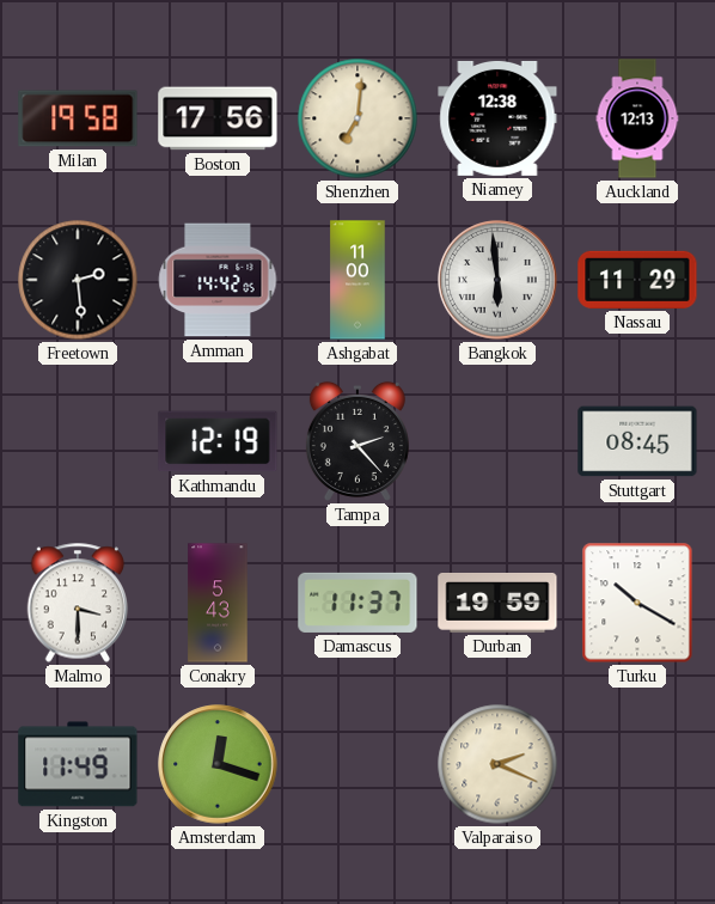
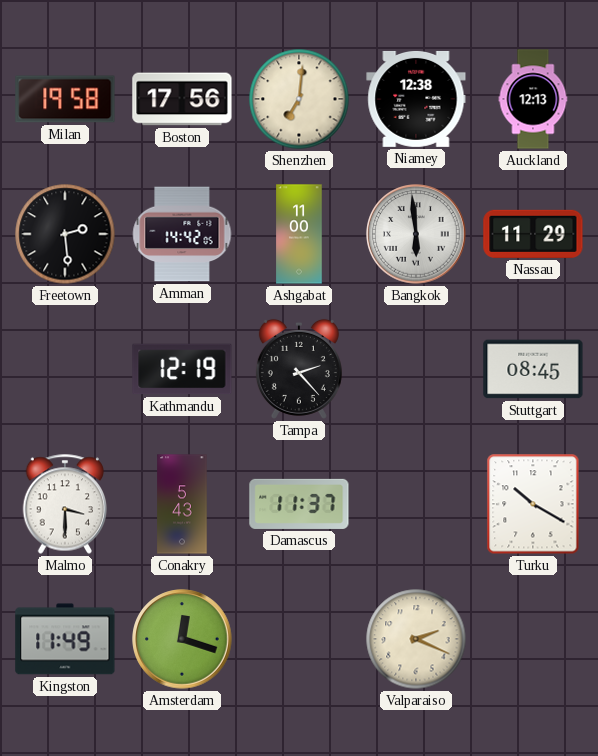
Durban: 19:59 -> none
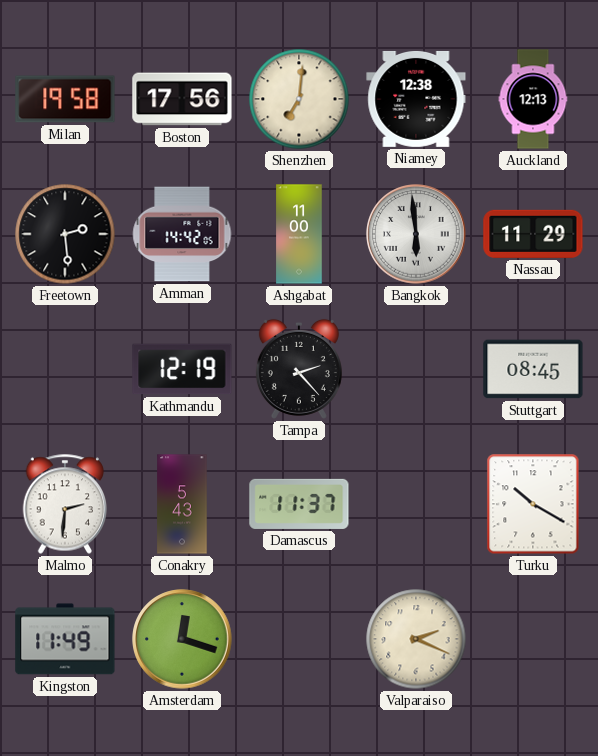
Malmo: 3:30 -> 2:31
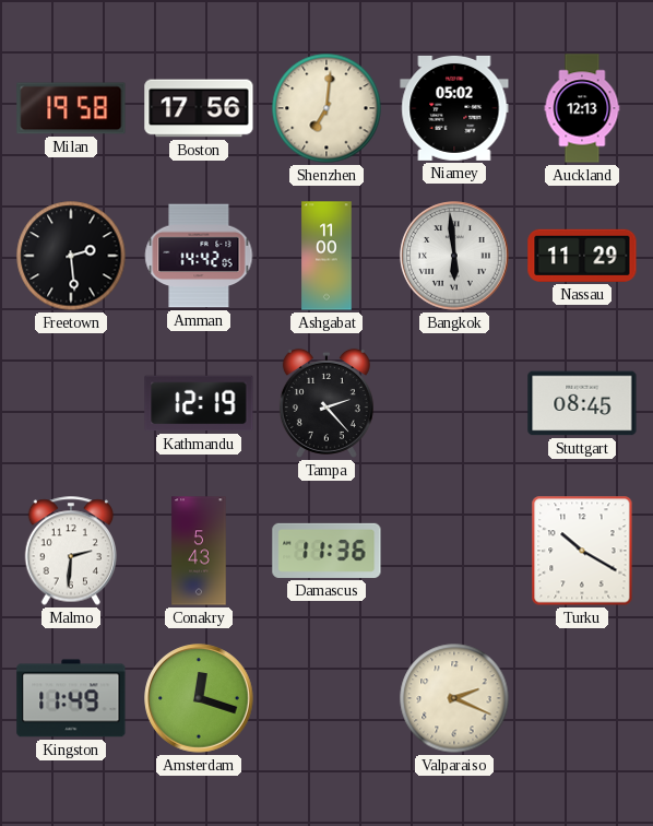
Niamey: 12:38 -> 05:02
Damascus: 11:37 -> 11:36
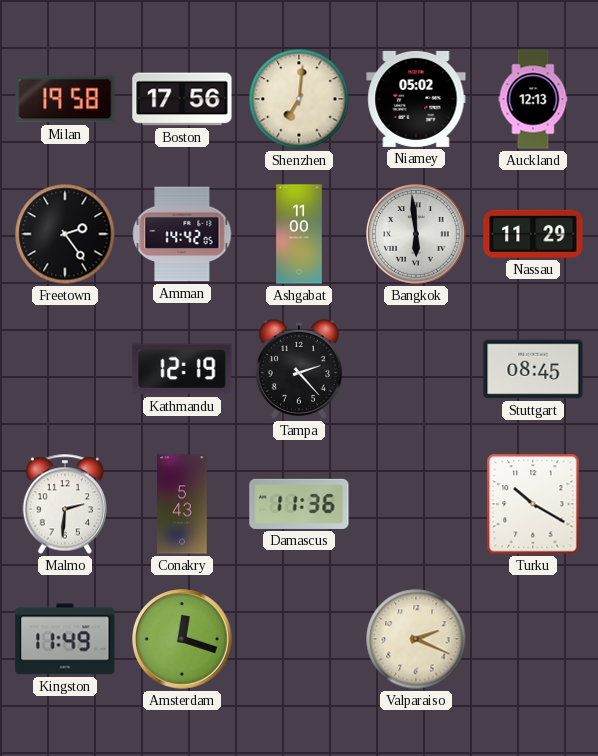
Freetown: 2:29 -> 2:24
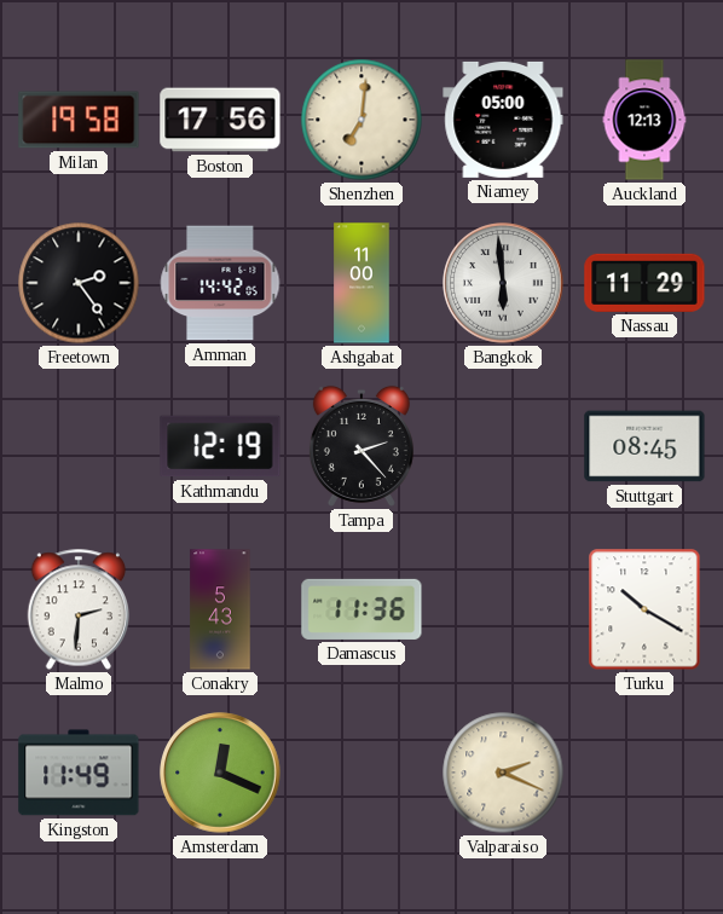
Niamey: 05:02 -> 05:00
Amsterdam: 12:18 -> 12:19
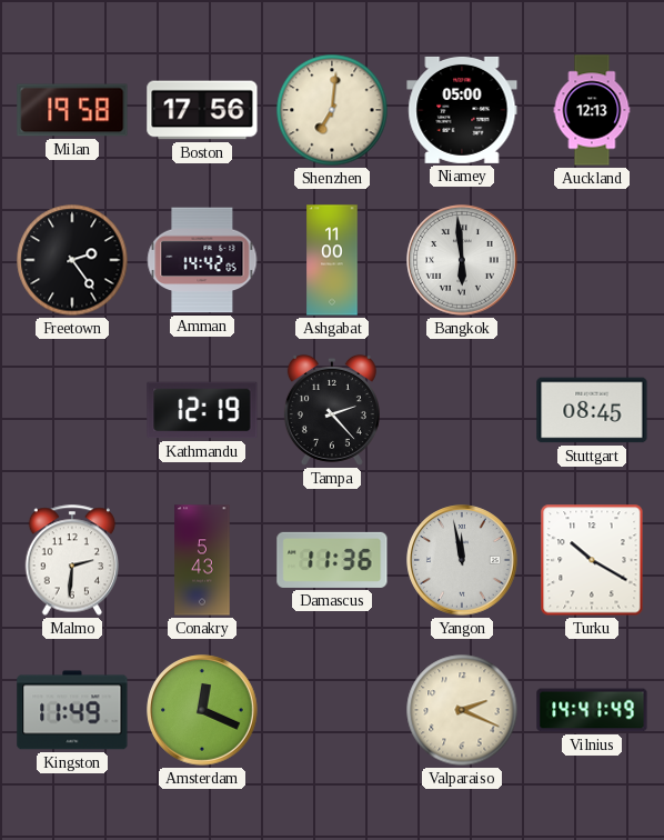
Nassau: 11:29 -> none
Yangon: none -> 11:58
Vilnius: none -> 14:41
